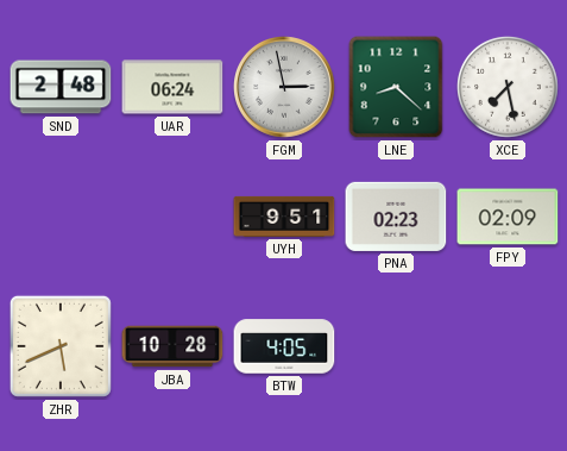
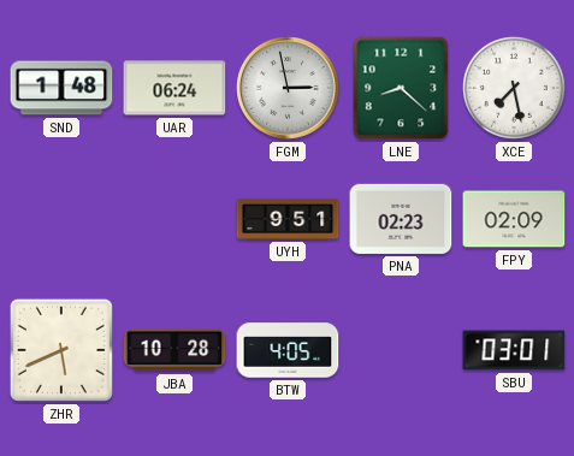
SND: 2:48 -> 1:48
SBU: none -> 03:01
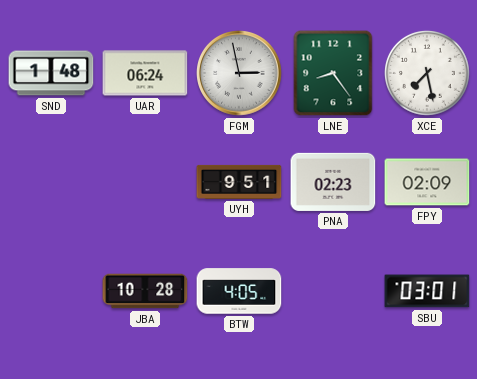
LNE: 8:22 -> 8:24
ZHR: 5:41 -> none
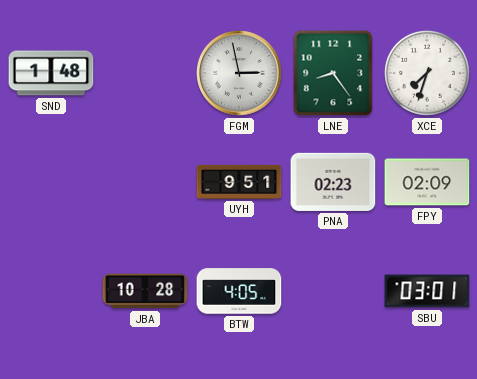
UAR: 06:24 -> none
XCE: 7:28 -> 7:33
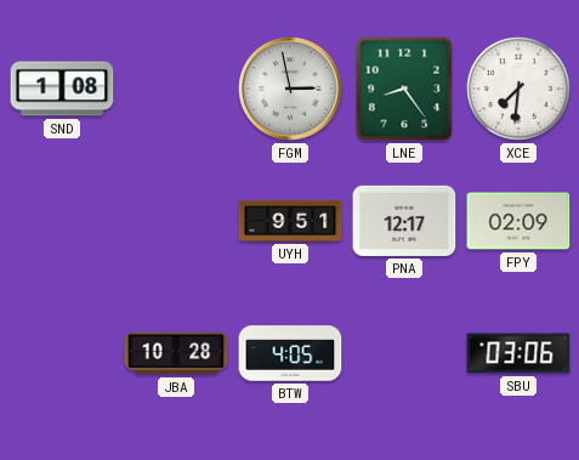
SND: 1:48 -> 1:08
XCE: 7:33 -> 7:31
PNA: 02:23 -> 12:17
SBU: 03:01 -> 03:06
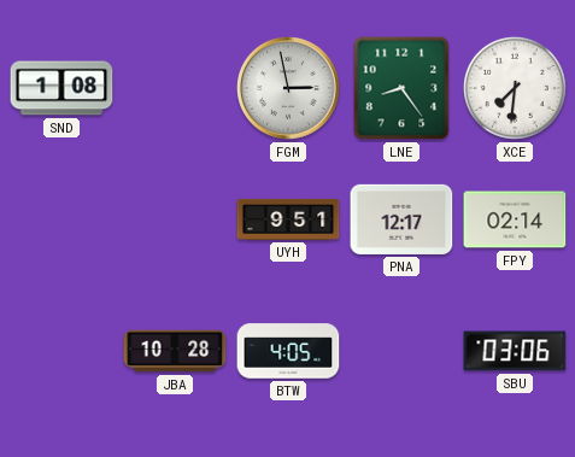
FPY: 02:09 -> 02:14
